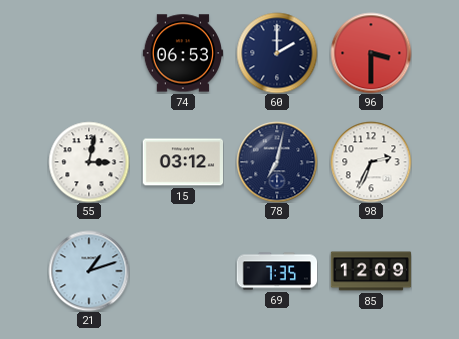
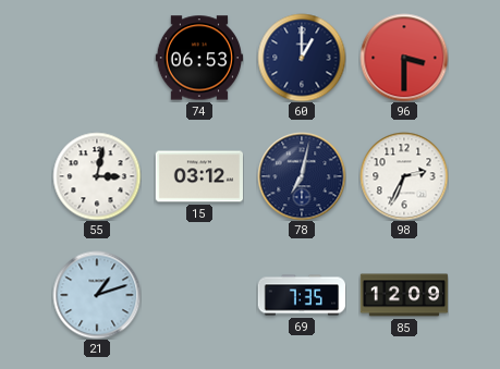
60: 2:00 -> 1:00
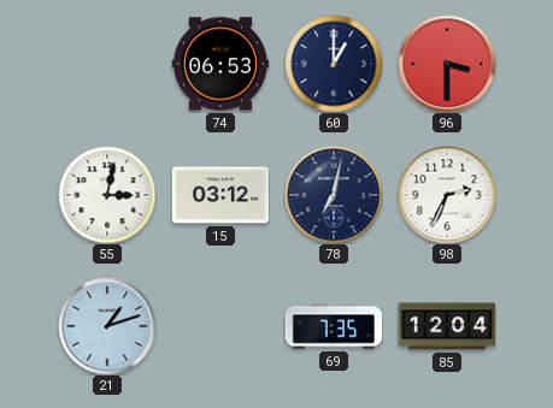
85: 12:09 -> 12:04
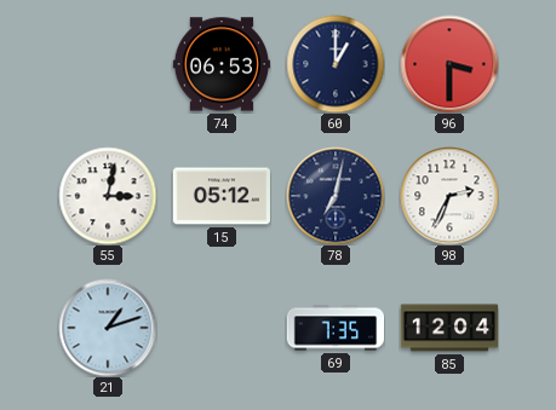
15: 03:12 -> 05:12
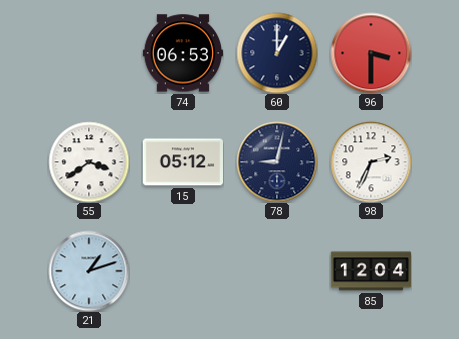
55: 3:02 -> 3:39
78: 7:02 -> 9:02
69: 7:35 -> none
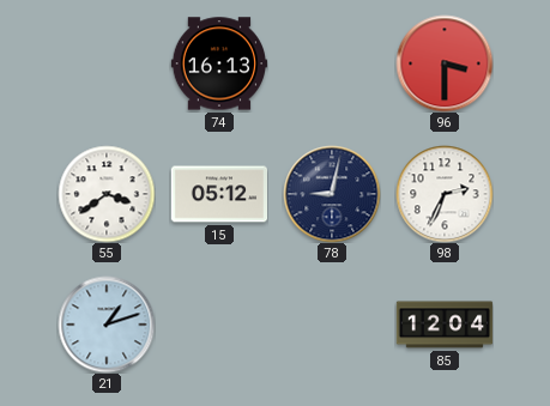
74: 06:53 -> 16:13
60: 1:00 -> none
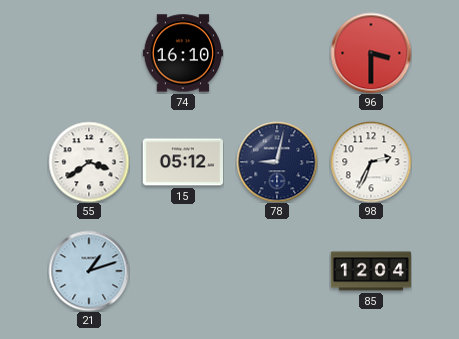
74: 16:13 -> 16:10
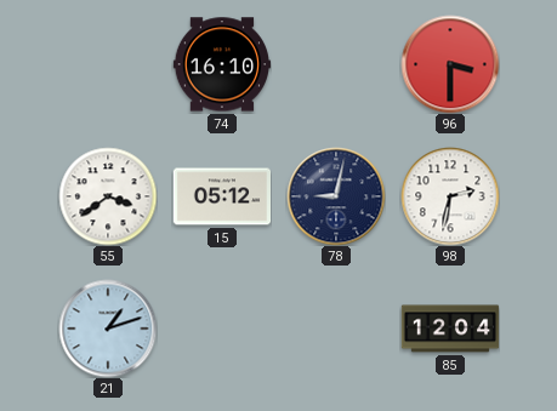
98: 2:34 -> 2:32
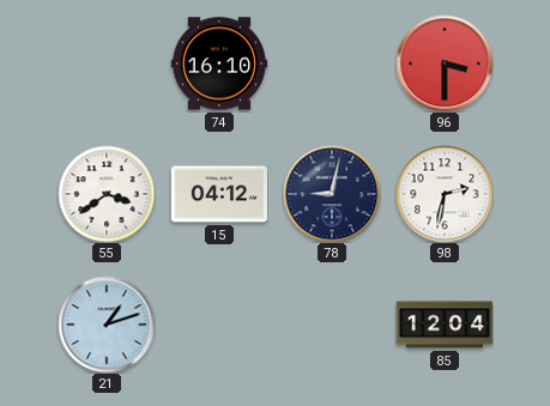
15: 05:12 -> 04:12
